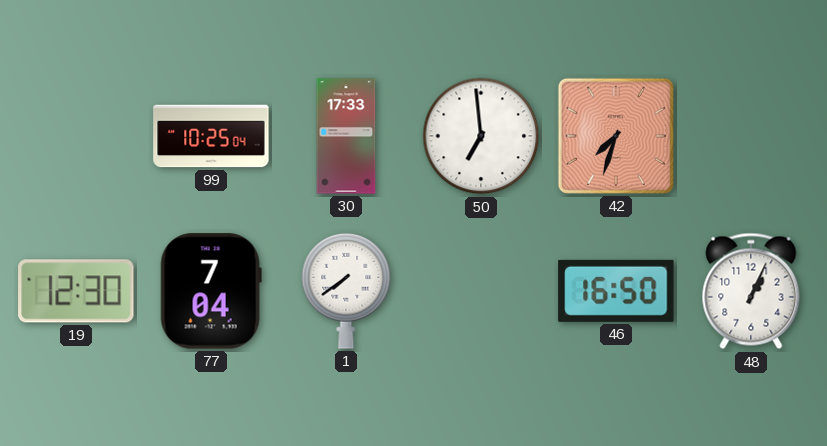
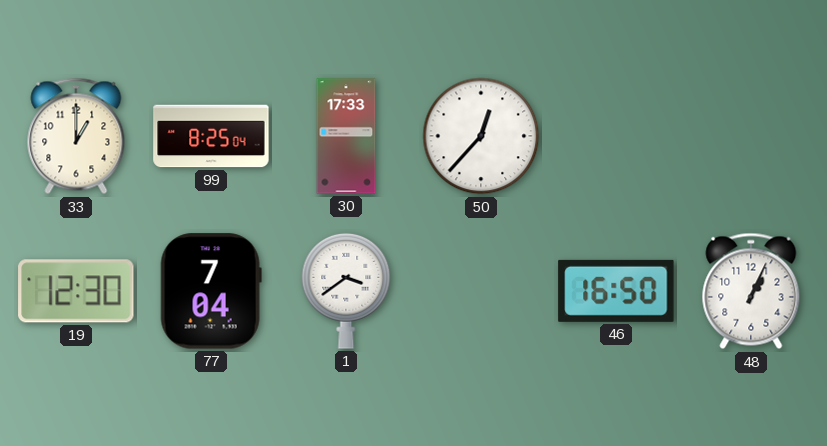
33: none -> 1:00
99: 10:25 -> 8:25
50: 6:59 -> 12:37
42: 7:33 -> none
1: 7:39 -> 3:39
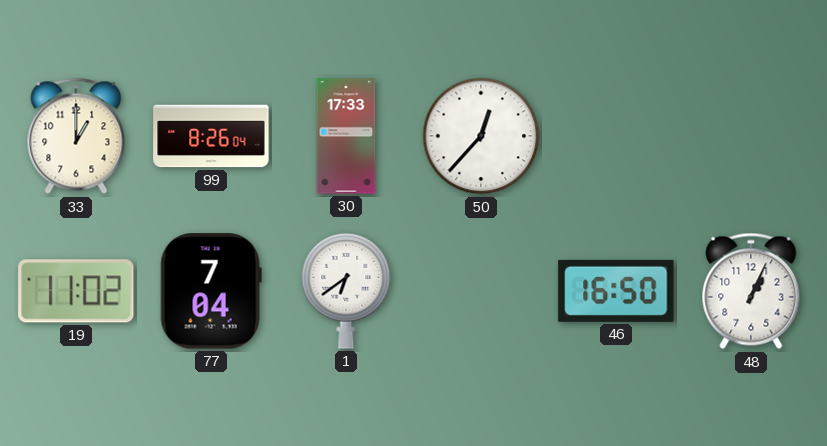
99: 8:25 -> 8:26
19: 12:30 -> 11:02
1: 3:39 -> 6:39
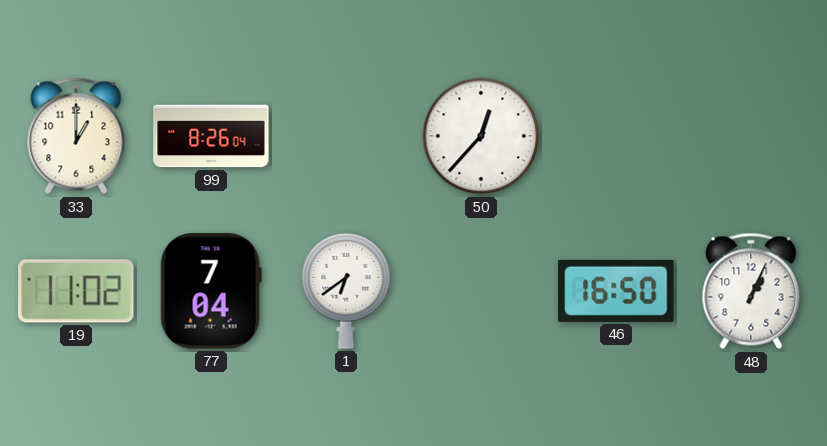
30: 17:33 -> none
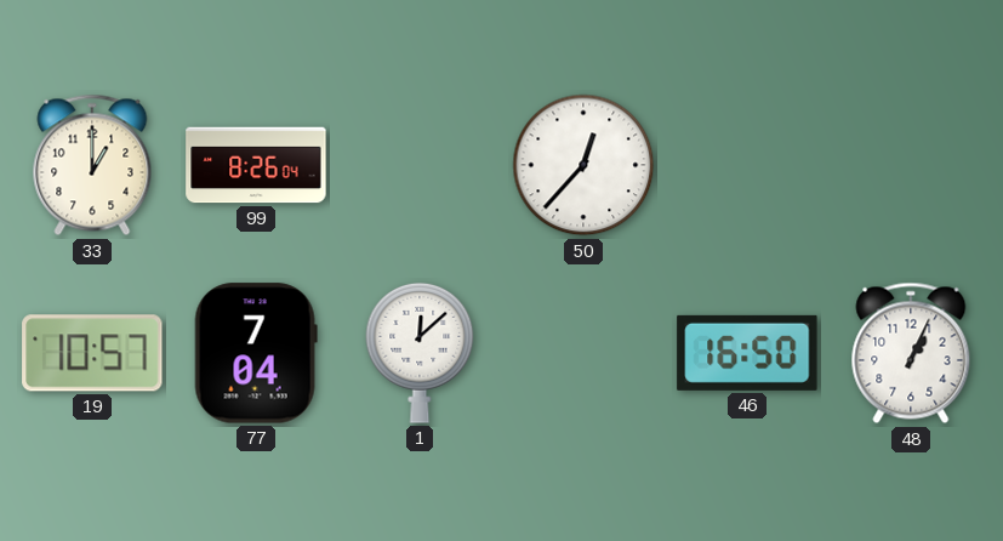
19: 11:02 -> 10:57
1: 6:39 -> 12:08
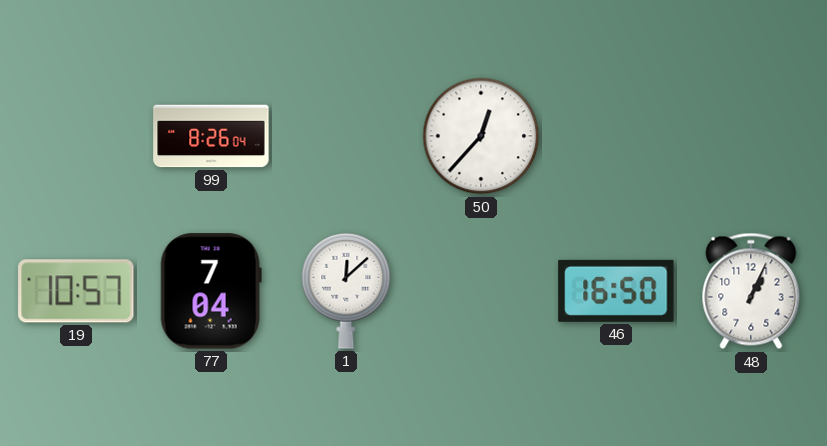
33: 1:00 -> none
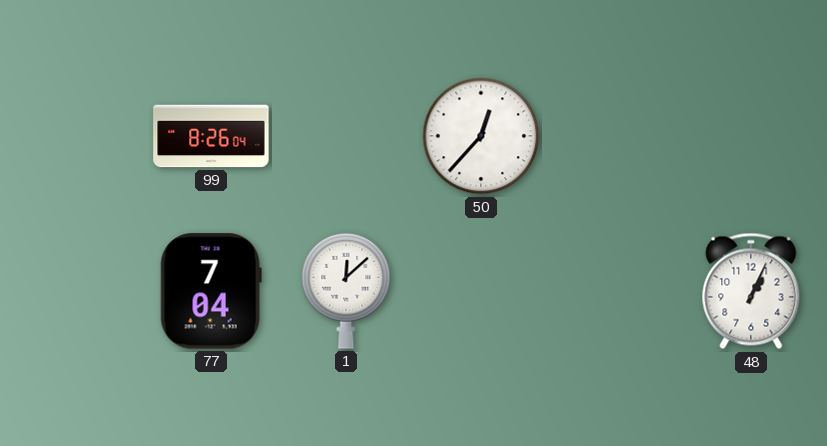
19: 10:57 -> none
46: 16:50 -> none
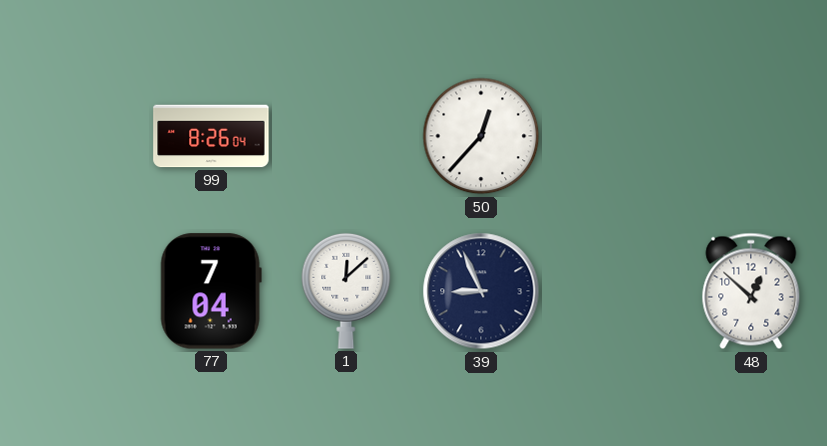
39: none -> 8:56
48: 1:04 -> 12:52
